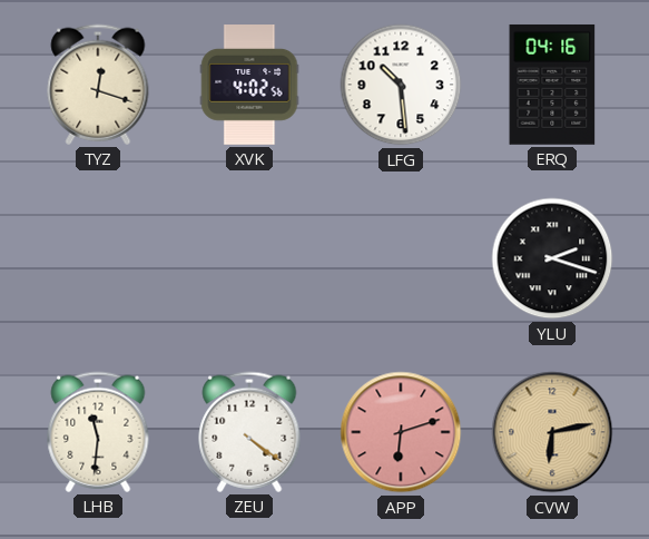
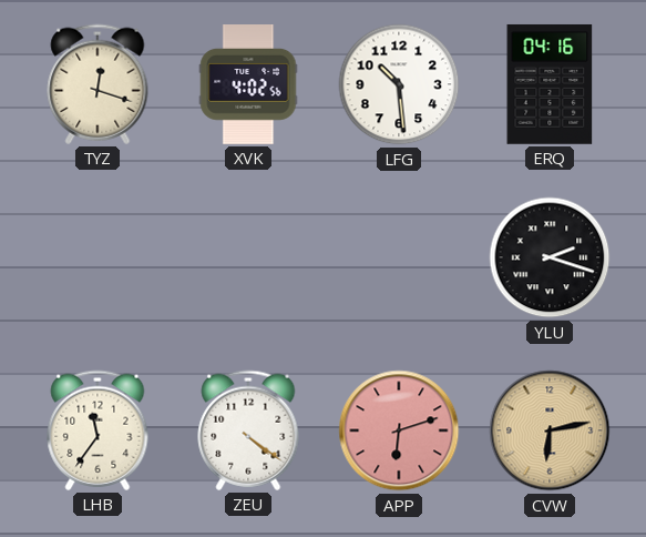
LHB: 11:31 -> 11:36
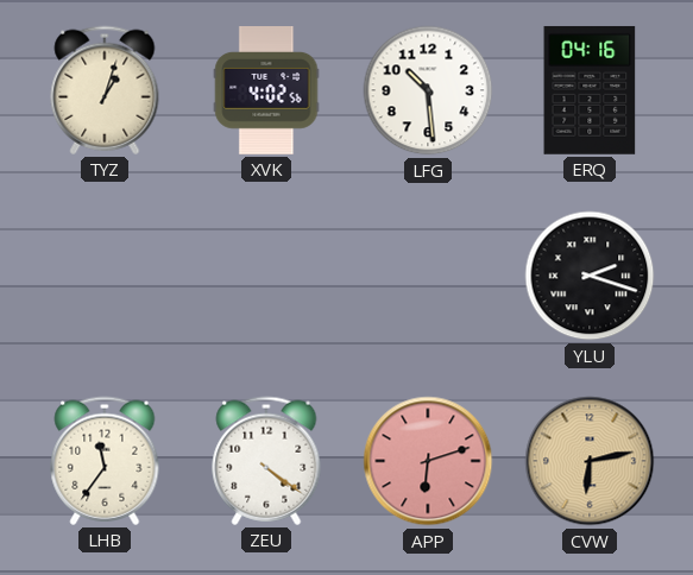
TYZ: 12:18 -> 1:03
